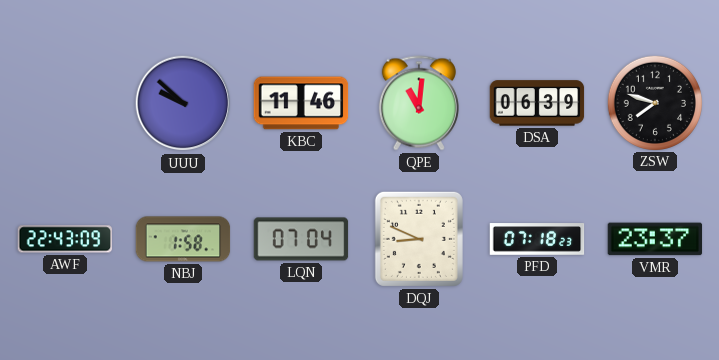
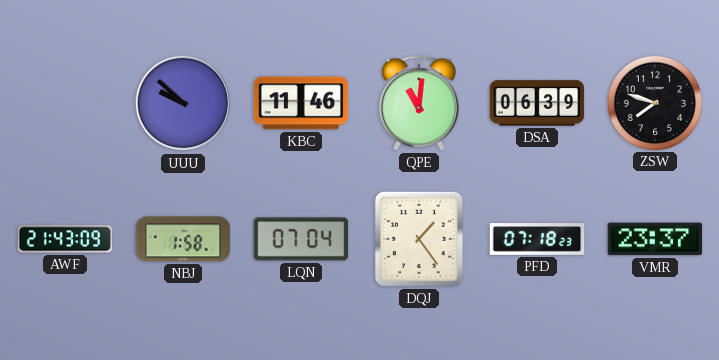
AWF: 22:43 -> 21:43
DQJ: 8:49 -> 1:24
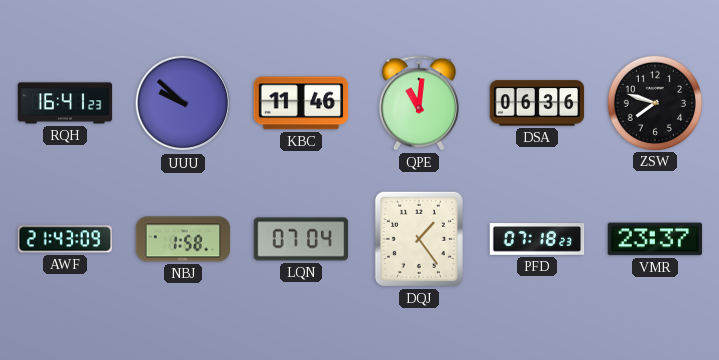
RQH: none -> 16:41
DSA: 06:39 -> 06:36
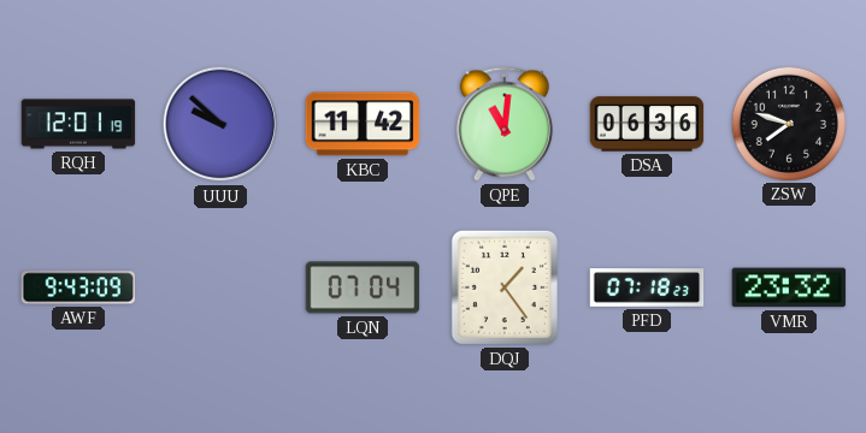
RQH: 16:41 -> 12:01
KBC: 11:46 -> 11:42
AWF: 21:43 -> 9:43
NBJ: 1:58 -> none
VMR: 23:37 -> 23:32
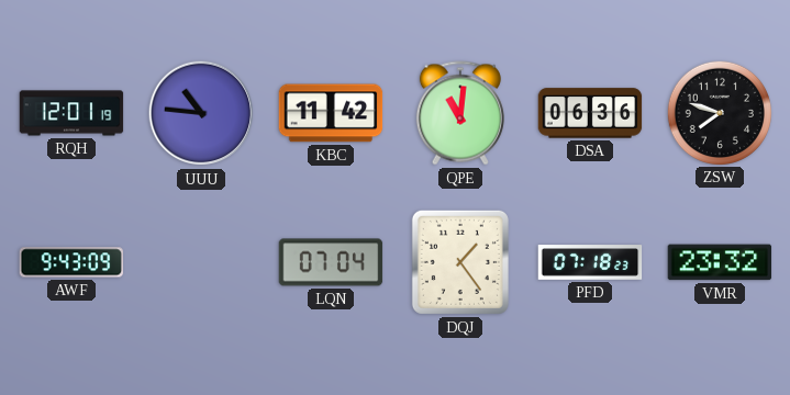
UUU: 9:52 -> 10:46
